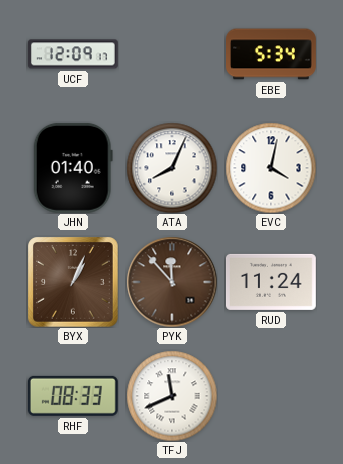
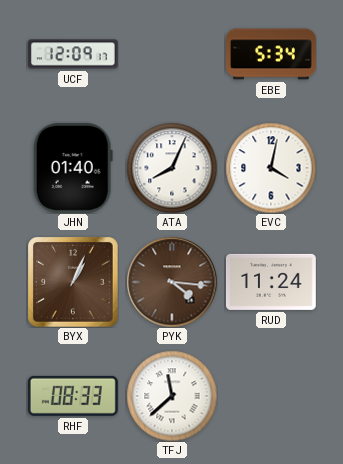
PYK: 11:53 -> 4:16
TFJ: 11:41 -> 11:38
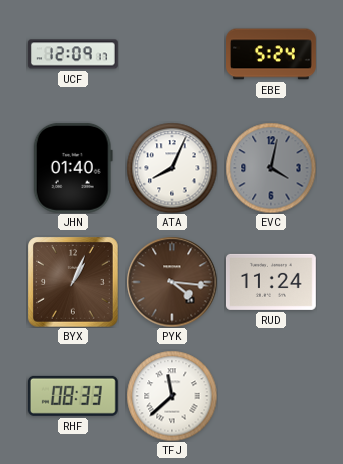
EBE: 5:34 -> 5:24
EVC dial: white -> grey
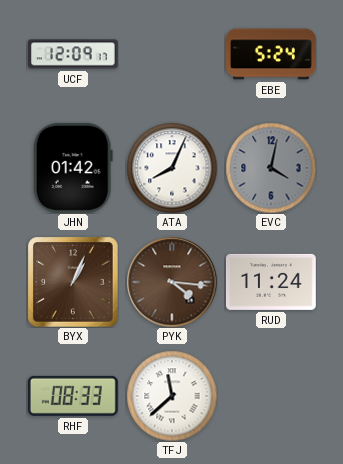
JHN: 01:40 -> 01:42
